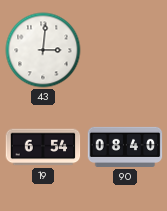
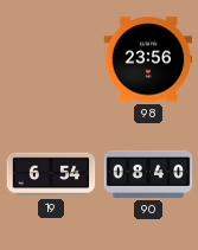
43: 3:01 -> none
98: none -> 23:56
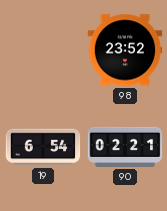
98: 23:56 -> 23:52
90: 08:40 -> 02:21
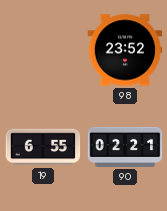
19: 6:54 -> 6:55
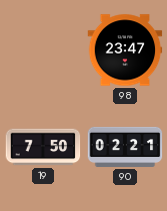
98: 23:52 -> 23:47
19: 6:55 -> 7:50
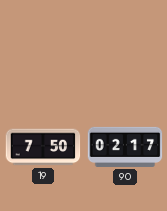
98: 23:47 -> none
90: 02:21 -> 02:17
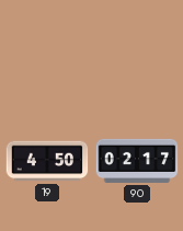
19: 7:50 -> 4:50
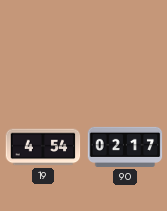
19: 4:50 -> 4:54
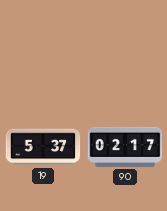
19: 4:54 -> 5:37
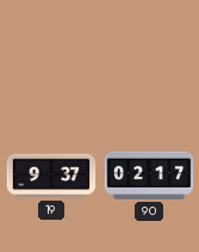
19: 5:37 -> 9:37
